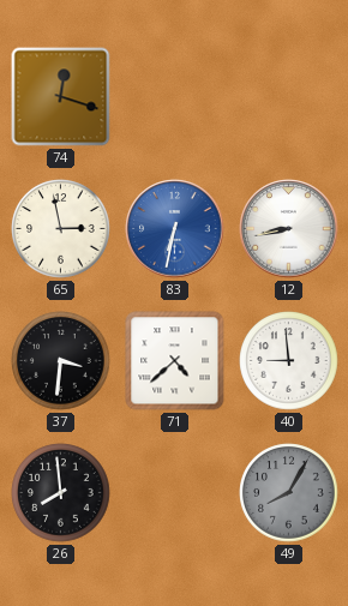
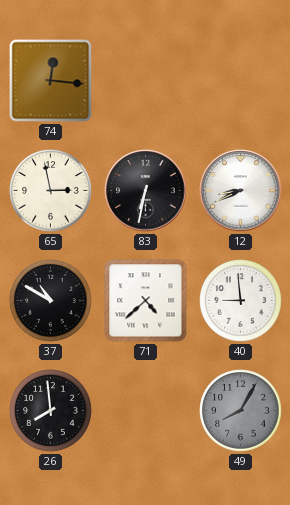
74: 12:18 -> 12:16
83 dial: blue -> black
12: 8:43 -> 8:41
37: 3:31 -> 10:50
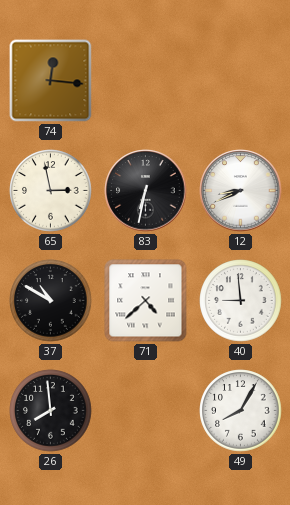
49 dial: grey -> white
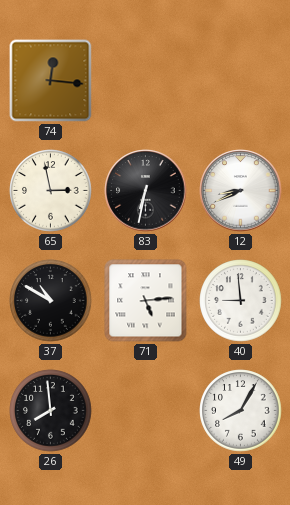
71: 4:38 -> 5:14
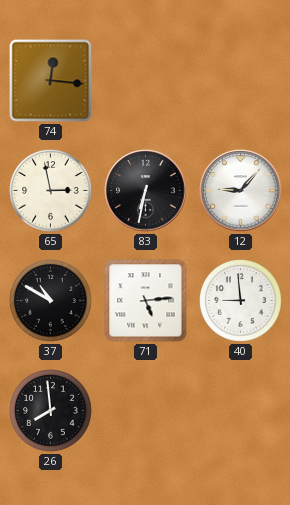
12: 8:41 -> 9:07
49: 8:05 -> none
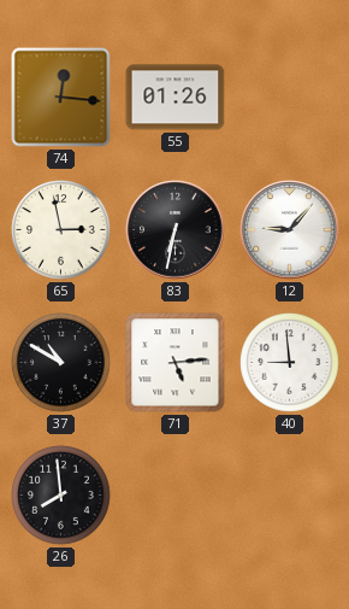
55: none -> 01:26
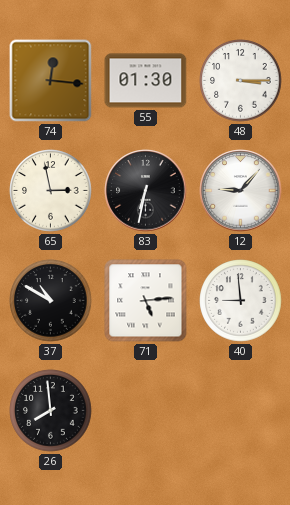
55: 01:26 -> 01:30
48: none -> 3:15
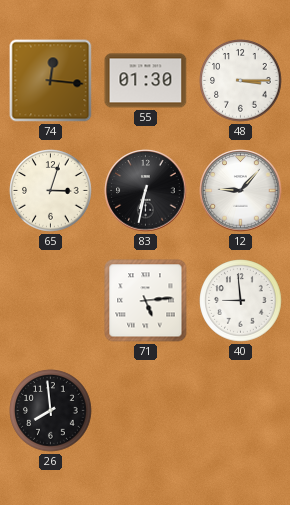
65: 2:58 -> 3:03
37: 10:50 -> none
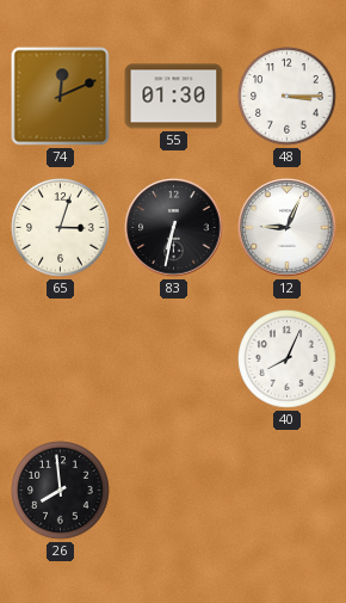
74: 12:16 -> 12:11
12: 9:07 -> 9:04
71: 5:14 -> none
40: 8:59 -> 8:04
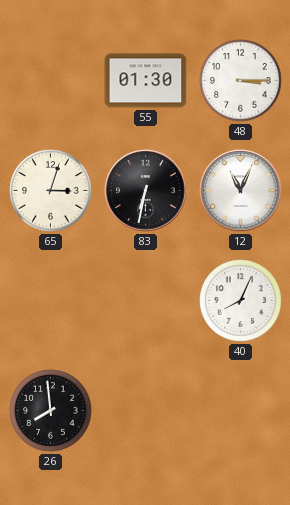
74: 12:11 -> none
12: 9:04 -> 11:04
